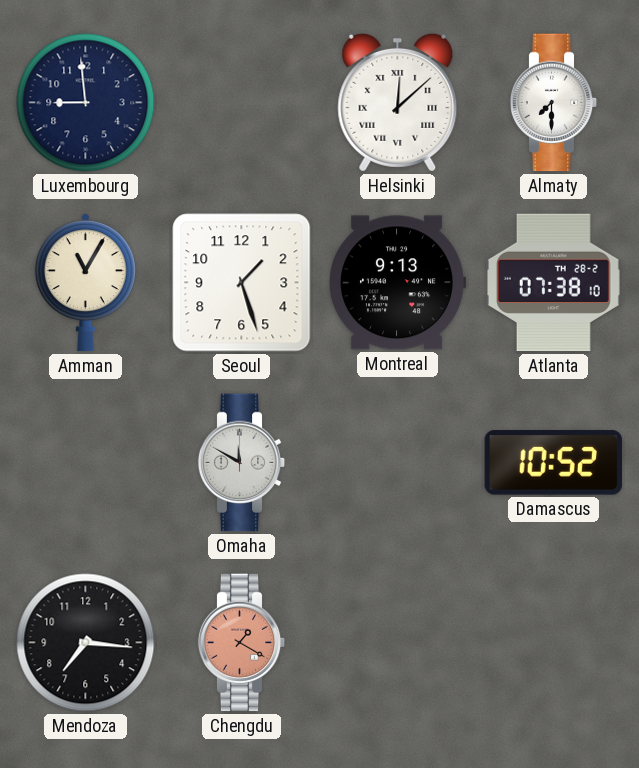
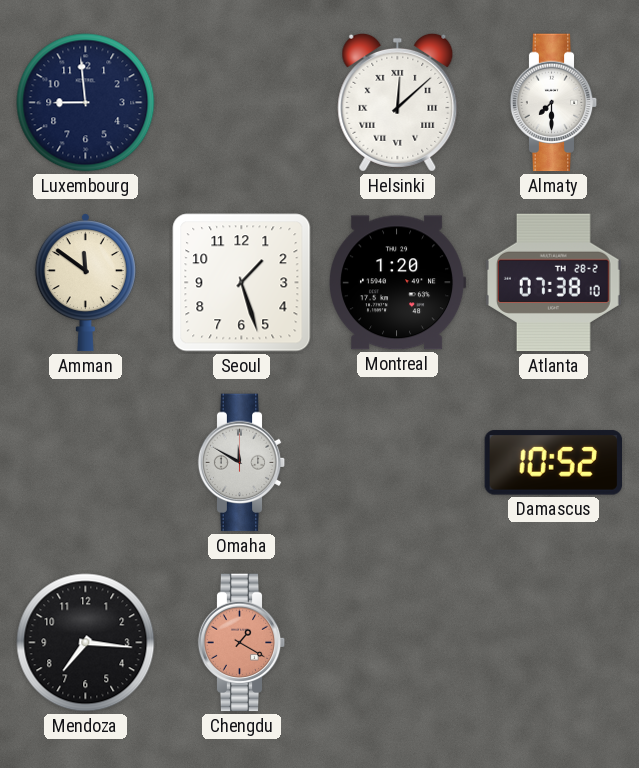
Amman: 11:05 -> 11:51
Montreal: 9:13 -> 1:20
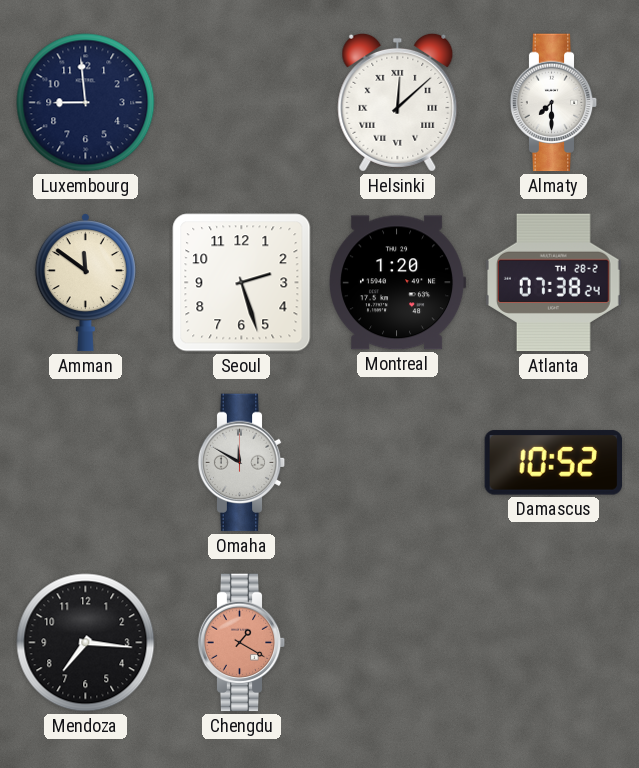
Seoul: 1:27 -> 2:27
Atlanta: 07:38:10 -> 07:38:24
